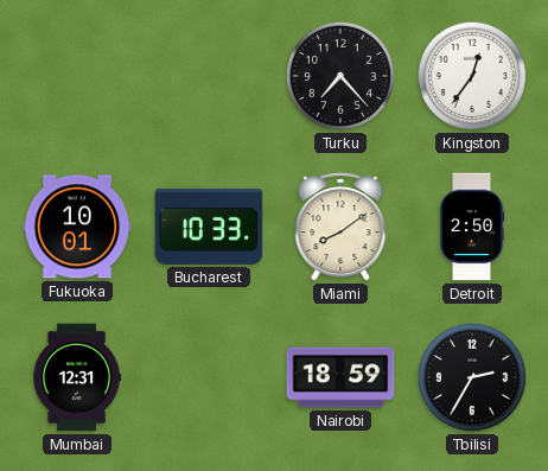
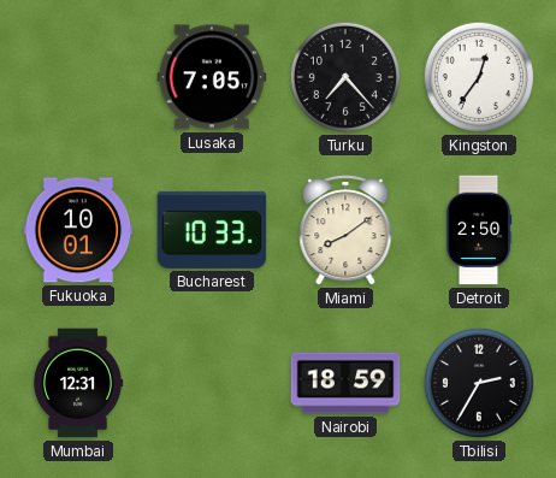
Lusaka: none -> 7:05
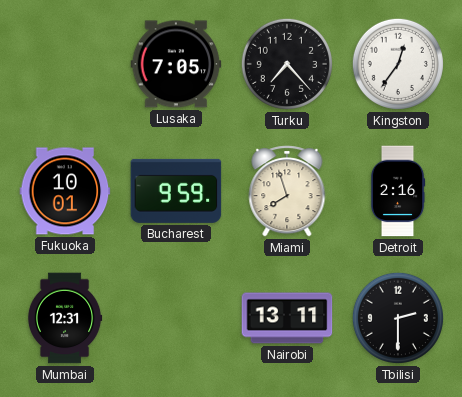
Bucharest: 10:33 -> 9:59
Miami: 8:09 -> 7:57
Detroit: 2:50 -> 2:16
Nairobi: 18:59 -> 13:11
Tbilisi: 2:35 -> 2:30
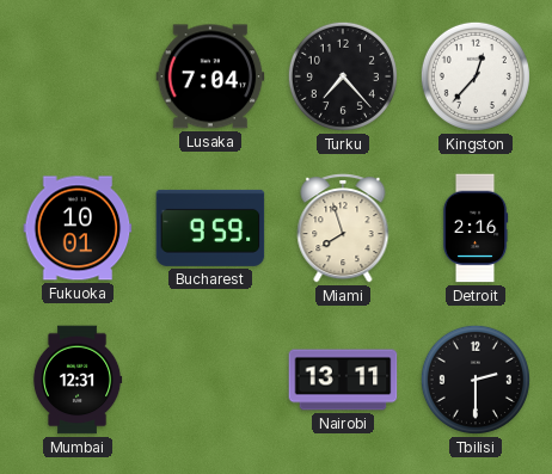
Lusaka: 7:05 -> 7:04
Kingston: 12:36 -> 12:37
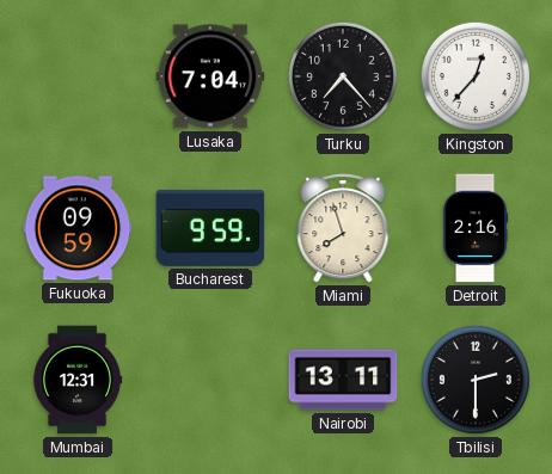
Fukuoka: 10:01 -> 09:59
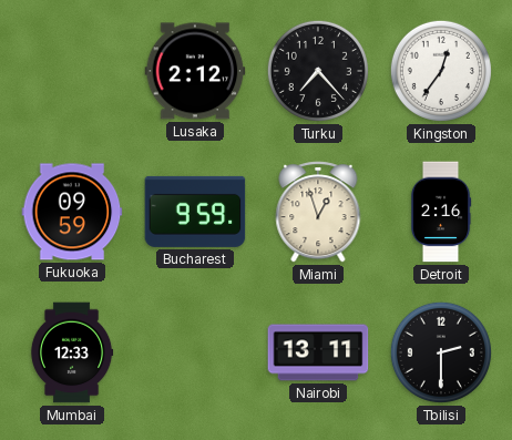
Lusaka: 7:04 -> 2:12
Kingston: 12:37 -> 12:36
Miami: 7:57 -> 12:57
Mumbai: 12:31 -> 12:33
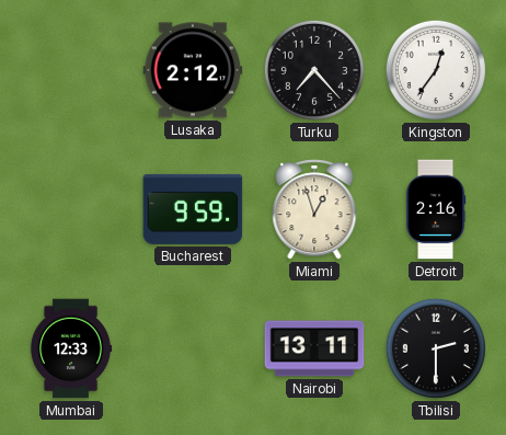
Fukuoka: 09:59 -> none
